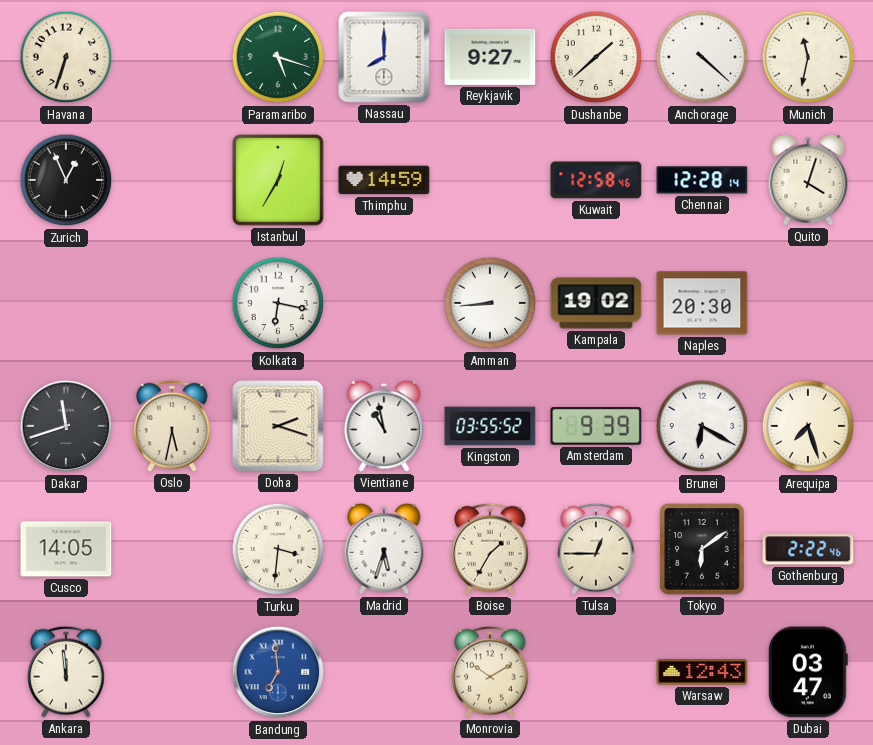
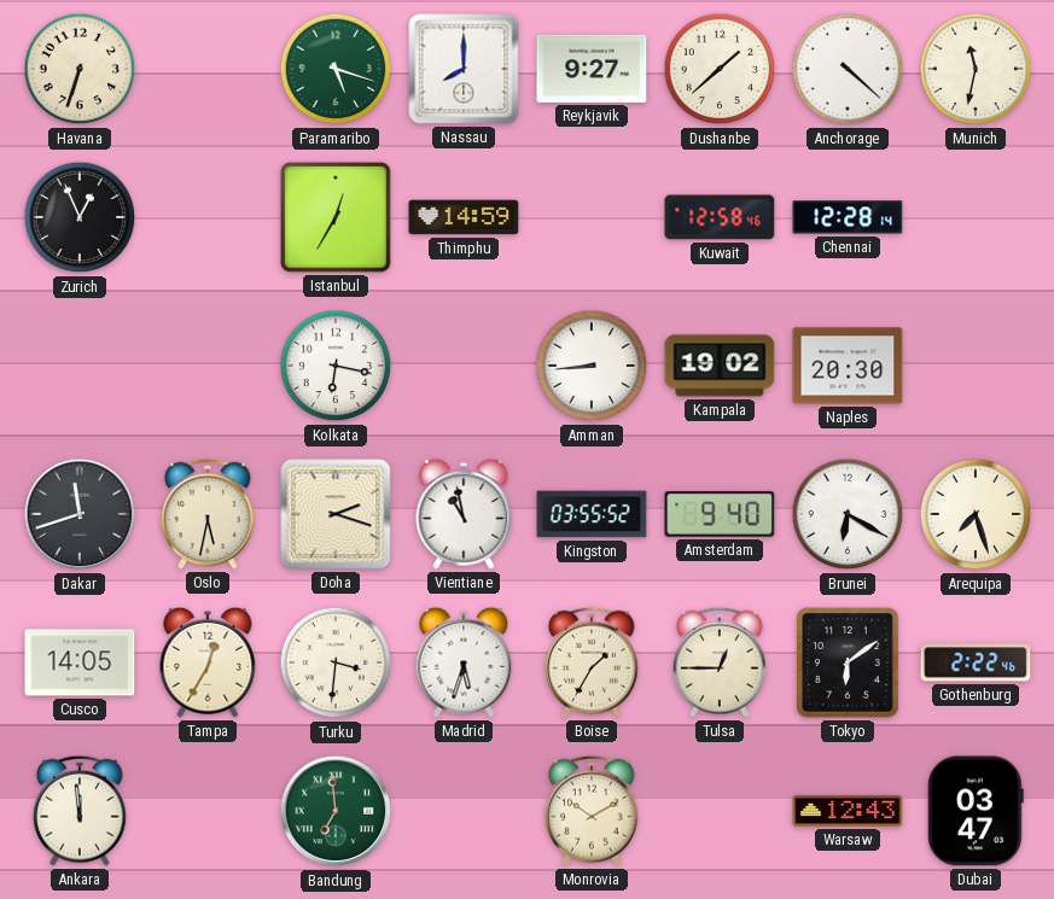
Quito: 4:03 -> none
Amsterdam: 9:39 -> 9:40
Tampa: none -> 12:35
Bandung dial: blue -> green
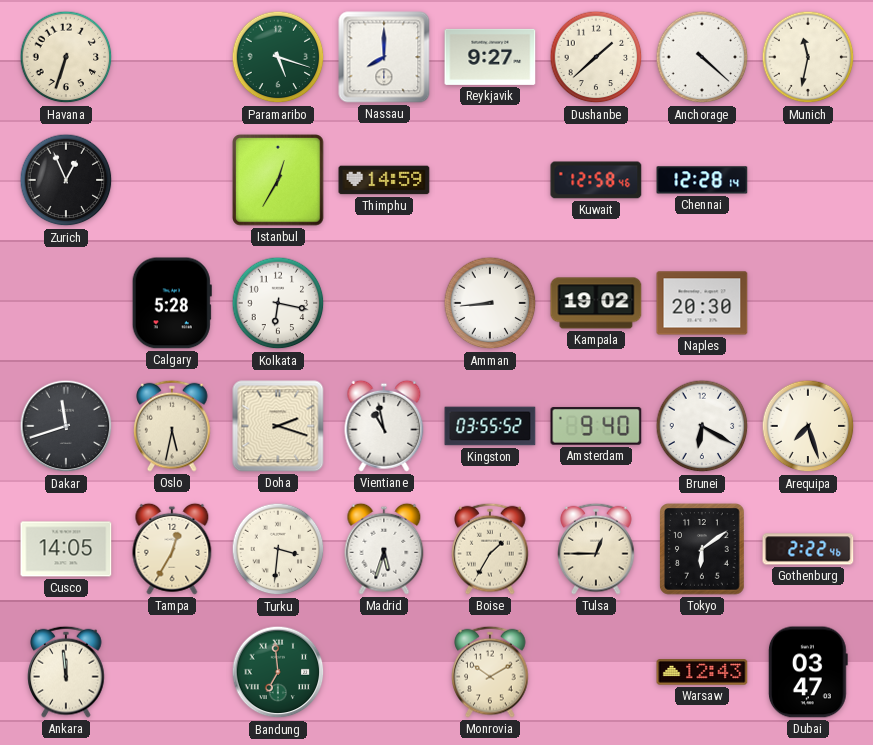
Calgary: none -> 5:28
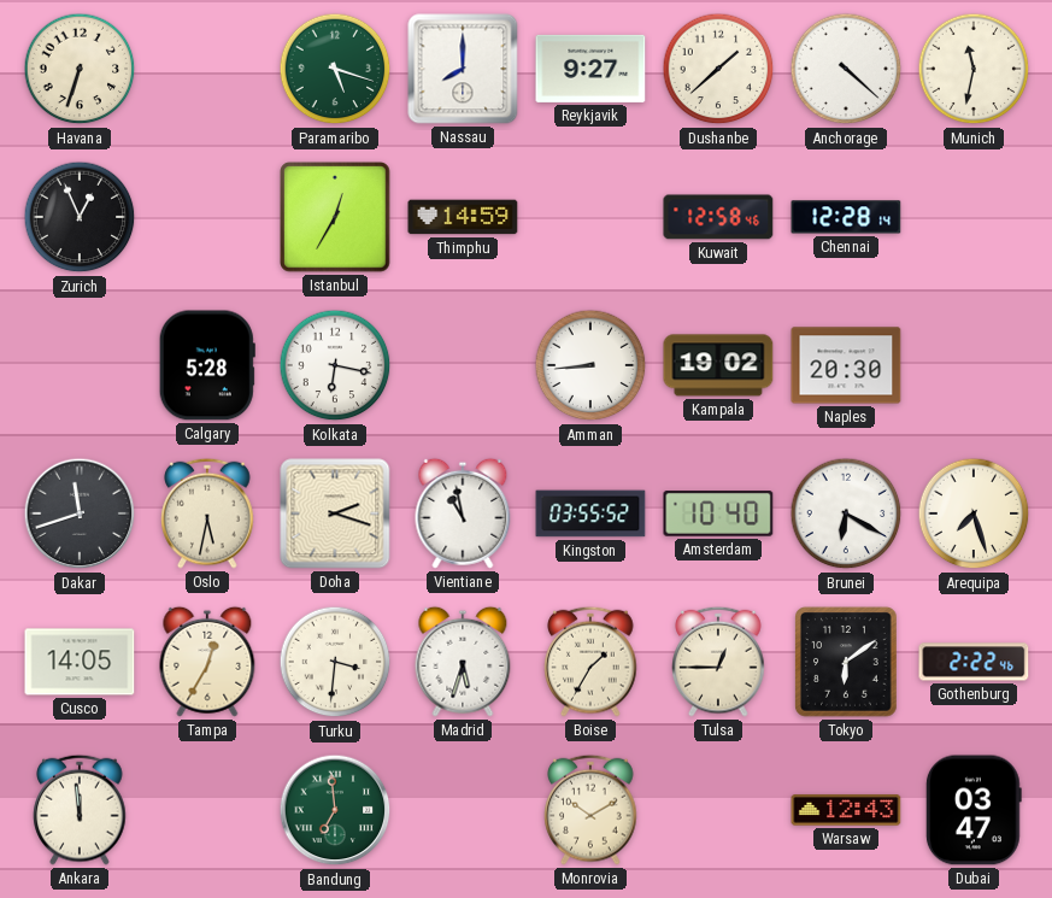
Amsterdam: 9:40 -> 10:40
